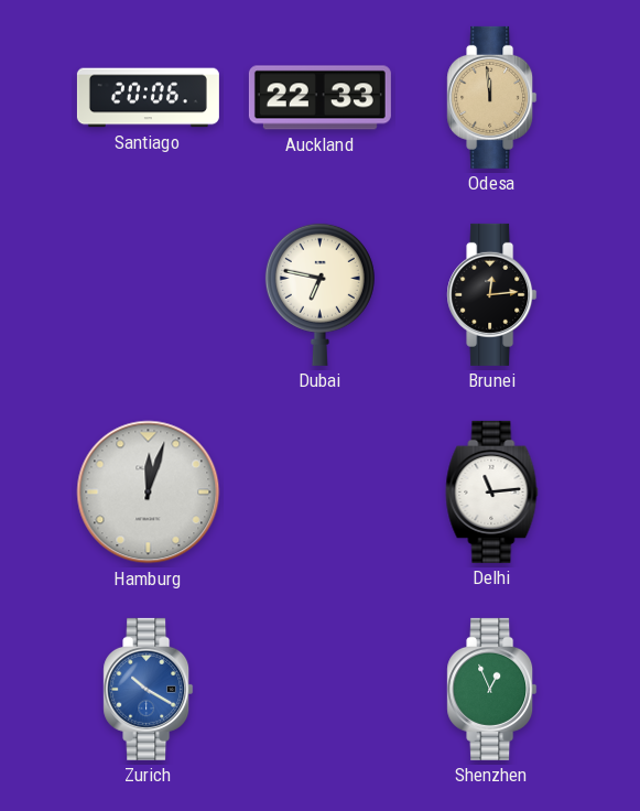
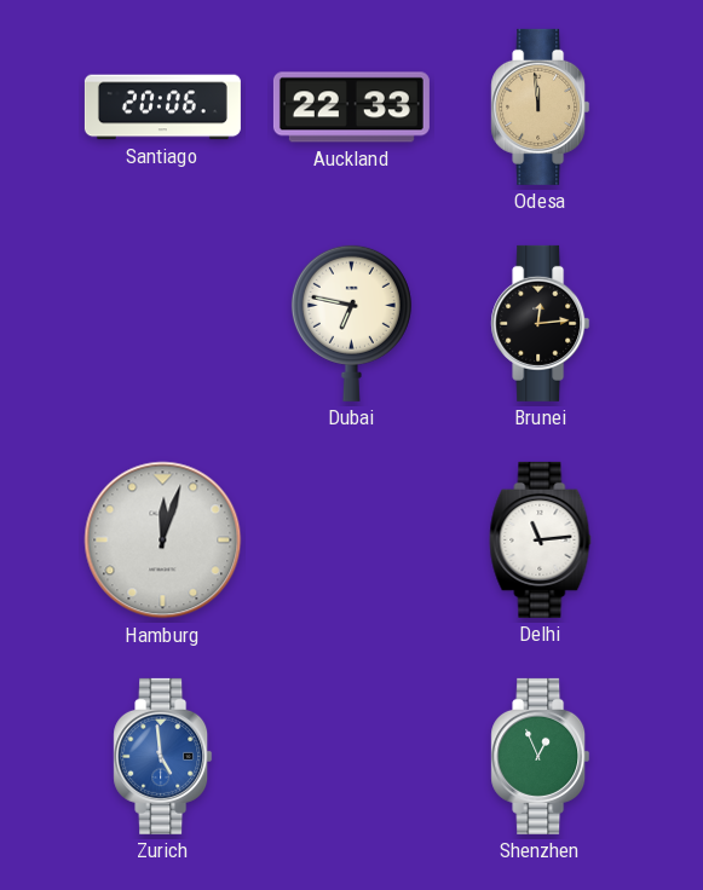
Zurich: 10:20 -> 4:59
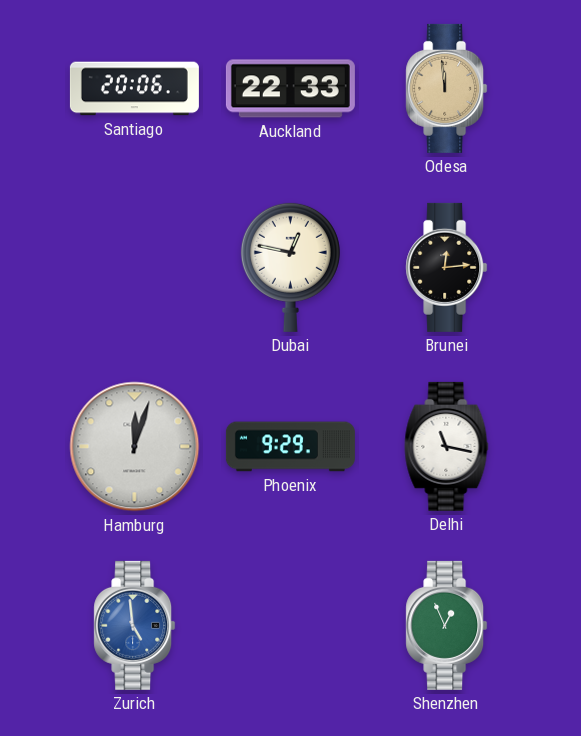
Dubai: 6:47 -> 12:47
Phoenix: none -> 9:29
Delhi: 11:14 -> 11:17
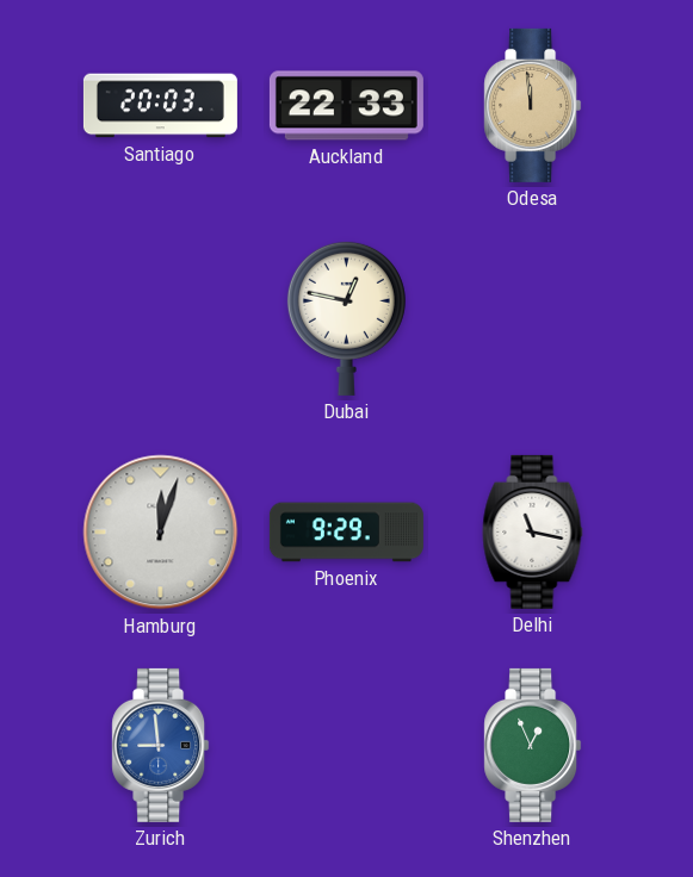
Santiago: 20:06 -> 20:03
Brunei: 12:14 -> none
Zurich: 4:59 -> 8:59
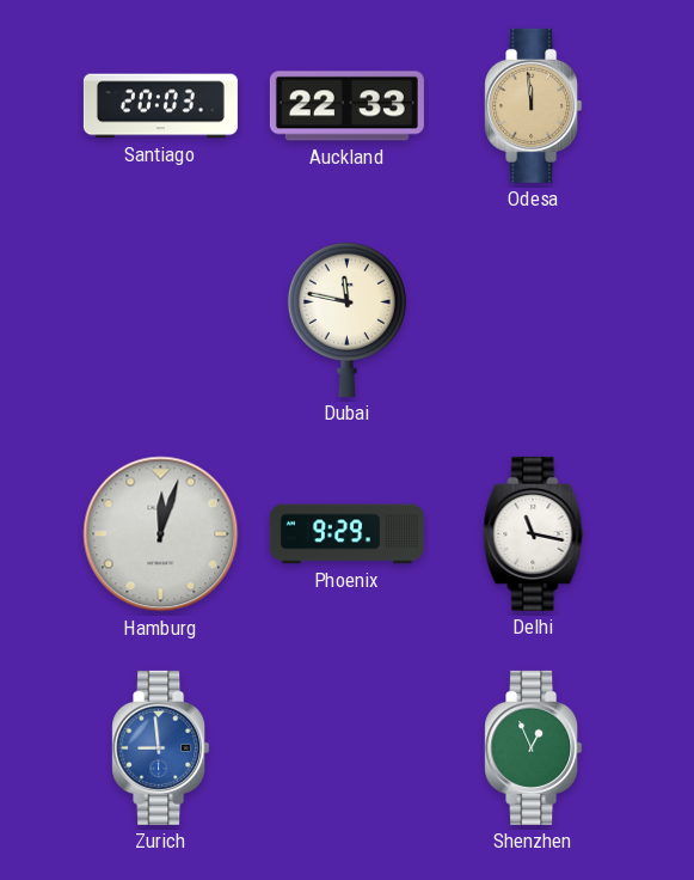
Dubai: 12:47 -> 11:47
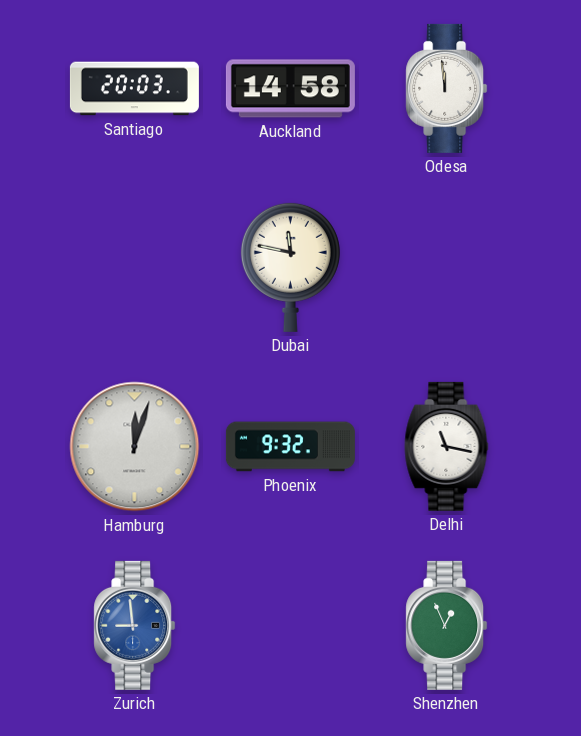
Auckland: 22:33 -> 14:58
Odesa dial: champagne -> white
Phoenix: 9:29 -> 9:32
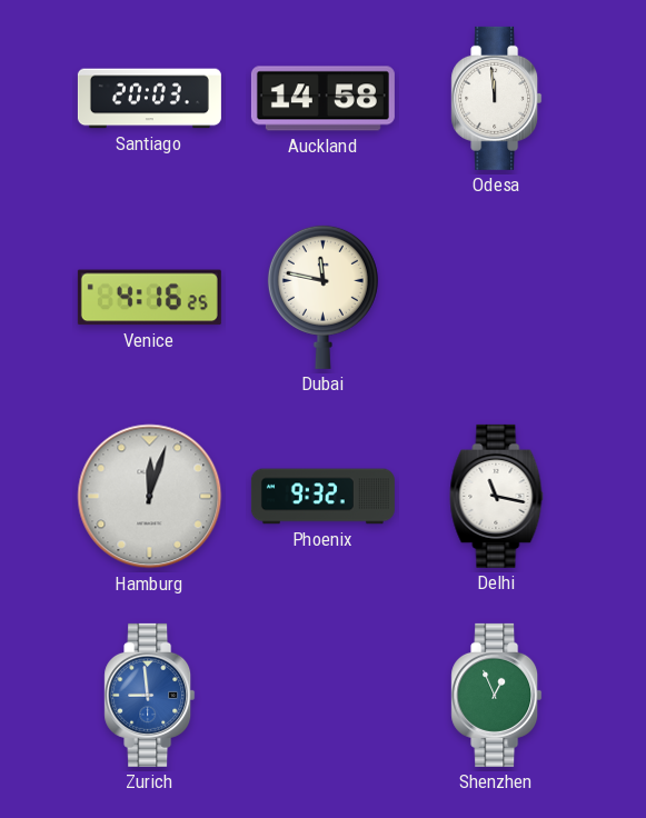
Venice: none -> 4:16
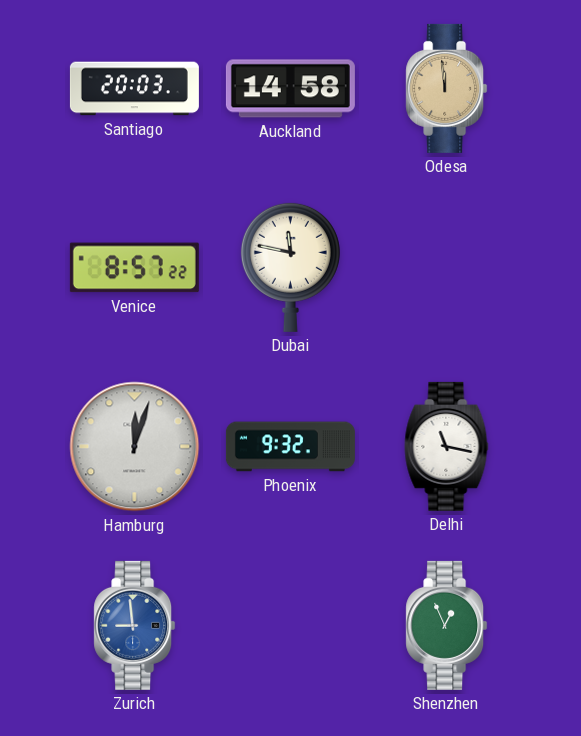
Odesa dial: white -> champagne
Venice: 4:16 -> 8:57
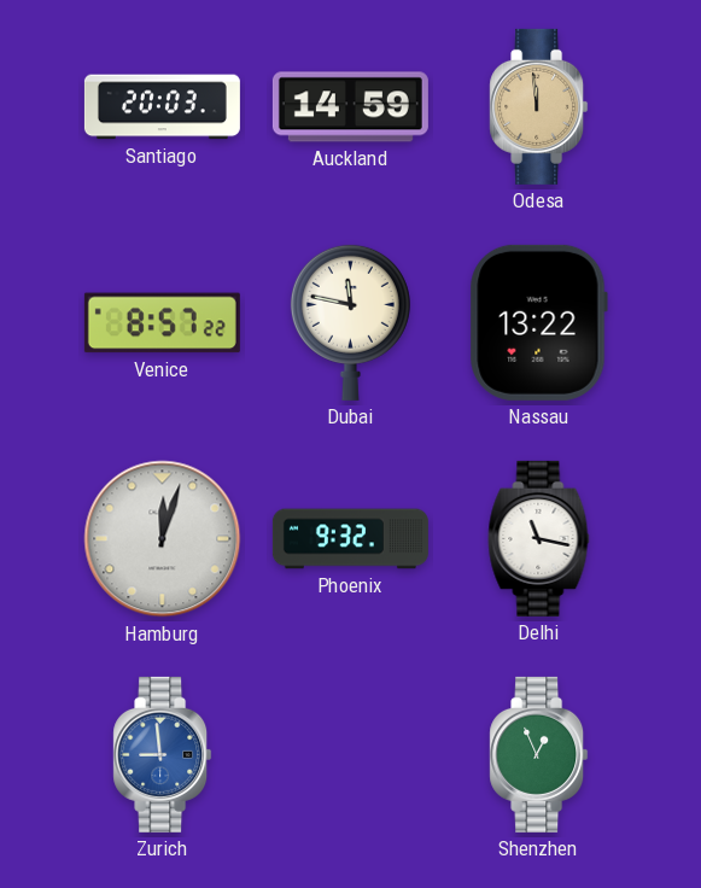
Auckland: 14:58 -> 14:59
Nassau: none -> 13:22
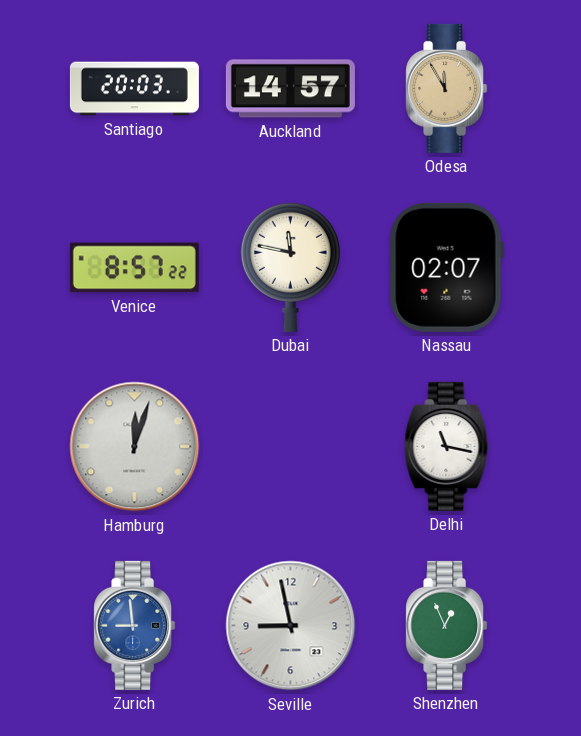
Auckland: 14:59 -> 14:57
Odesa: 11:59 -> 11:55
Nassau: 13:22 -> 02:07
Phoenix: 9:32 -> none
Seville: none -> 8:58
